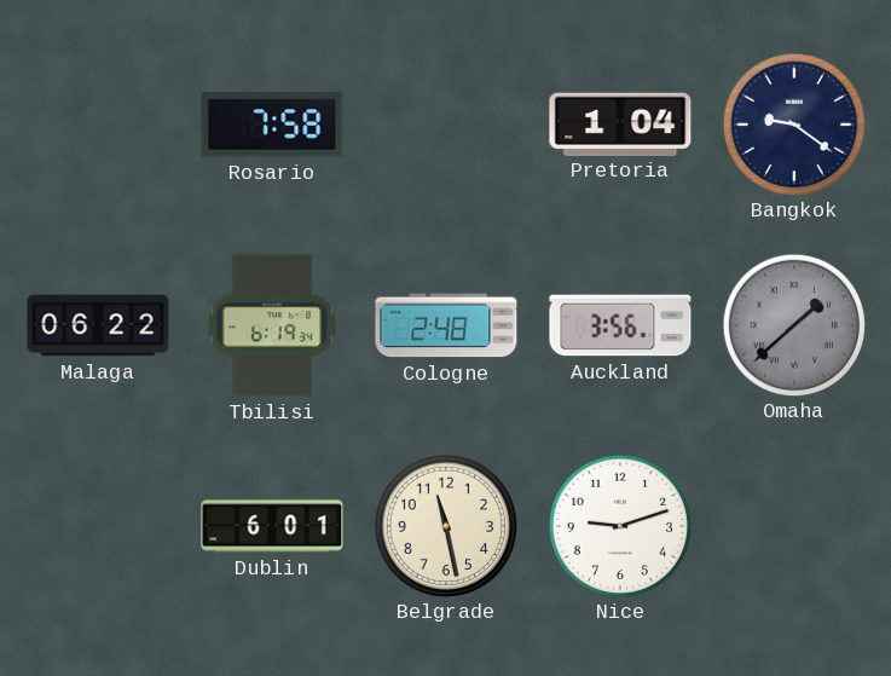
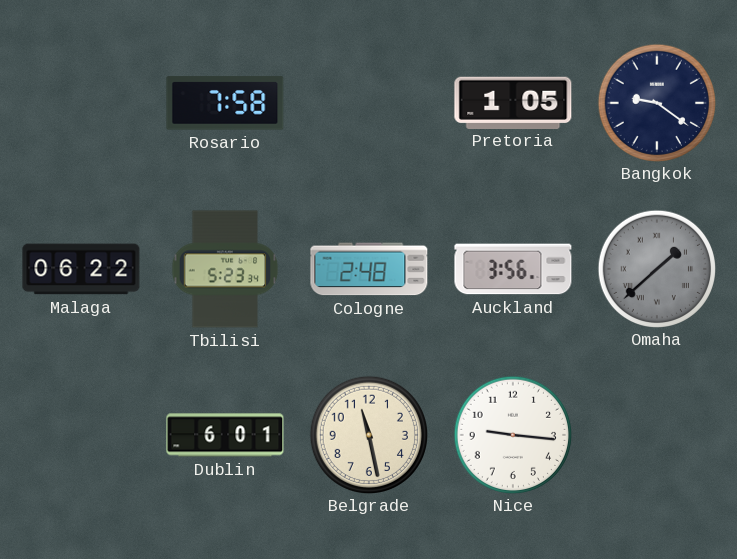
Pretoria: 1:04 -> 1:05
Tbilisi: 6:19 -> 5:23
Nice: 9:12 -> 9:16
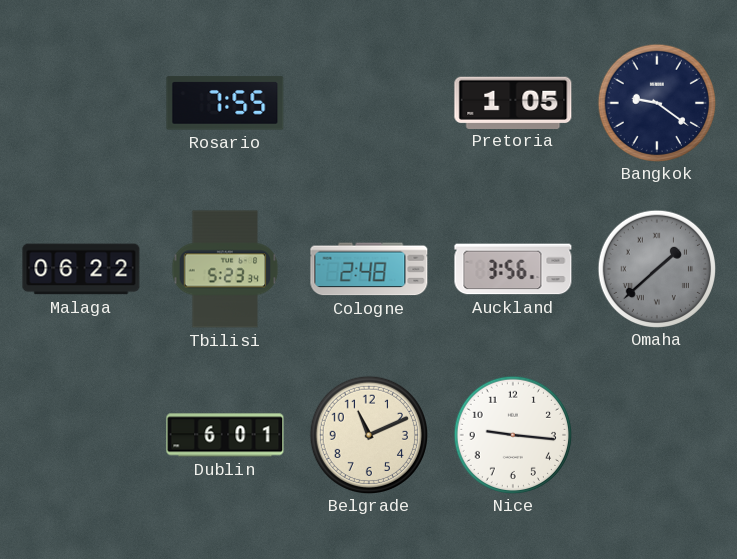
Rosario: 7:58 -> 7:55
Belgrade: 11:28 -> 11:11
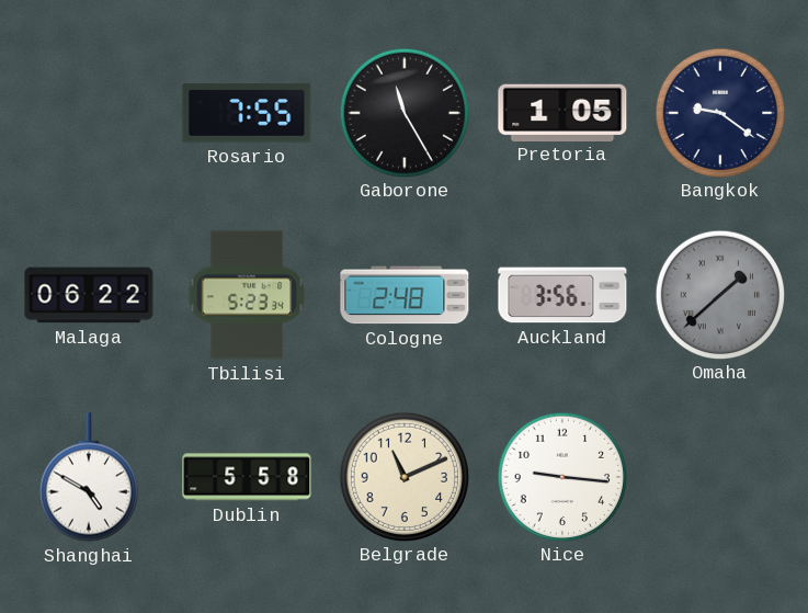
Gaborone: none -> 11:25
Shanghai: none -> 4:50
Dublin: 6:01 -> 5:58
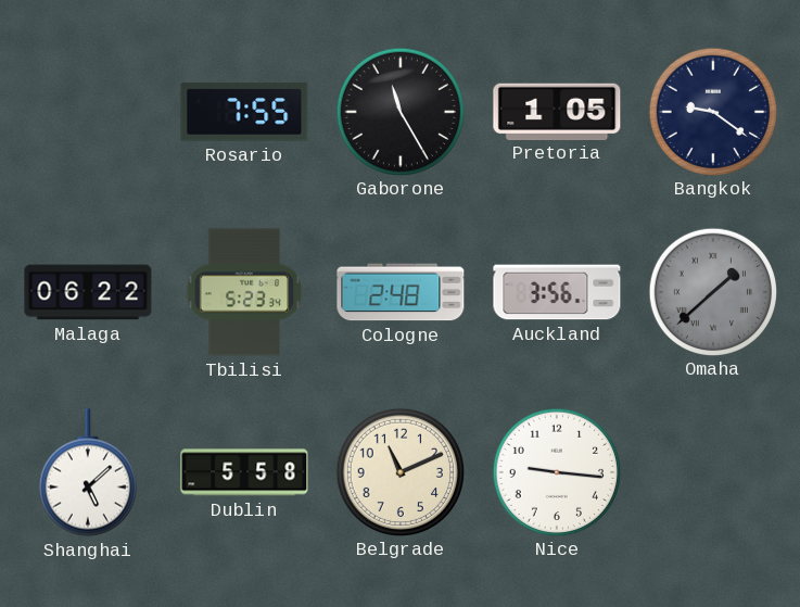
Shanghai: 4:50 -> 5:08
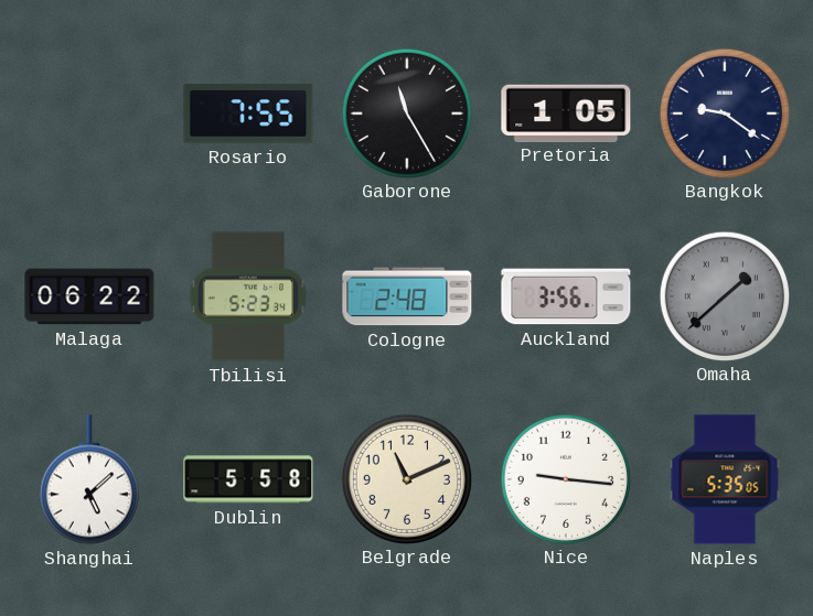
Naples: none -> 5:35
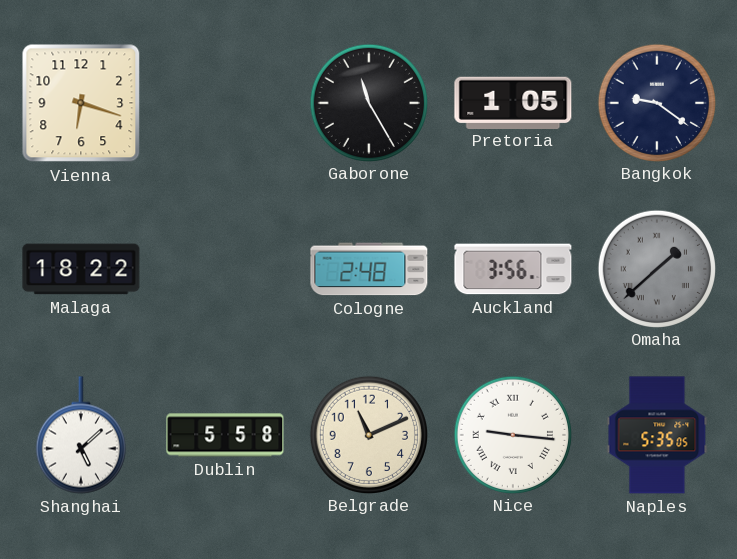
Vienna: none -> 6:18
Rosario: 7:55 -> none
Malaga: 06:22 -> 18:22
Tbilisi: 5:23 -> none
Nice numerals: Arabic -> Roman
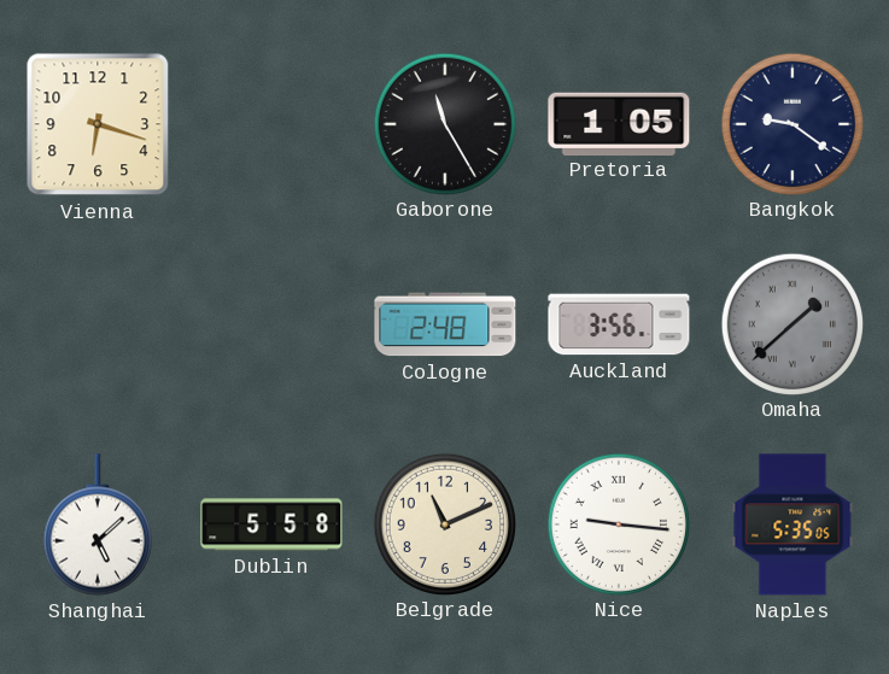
Malaga: 18:22 -> none
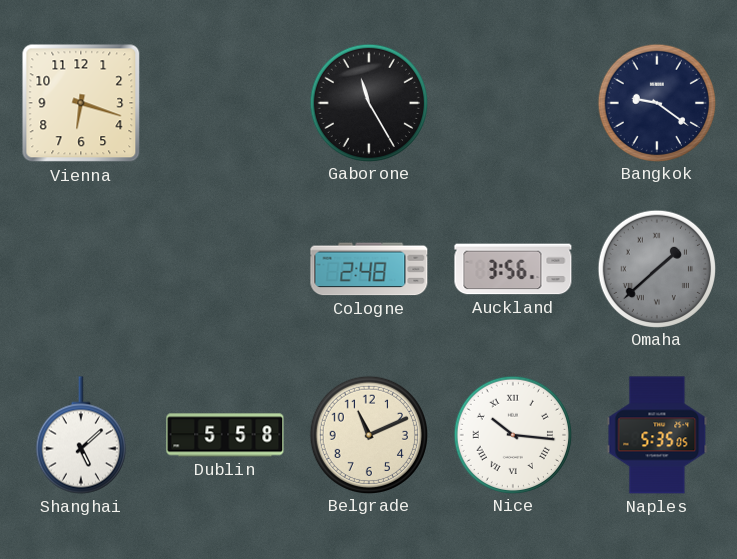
Pretoria: 1:05 -> none
Nice: 9:16 -> 10:16
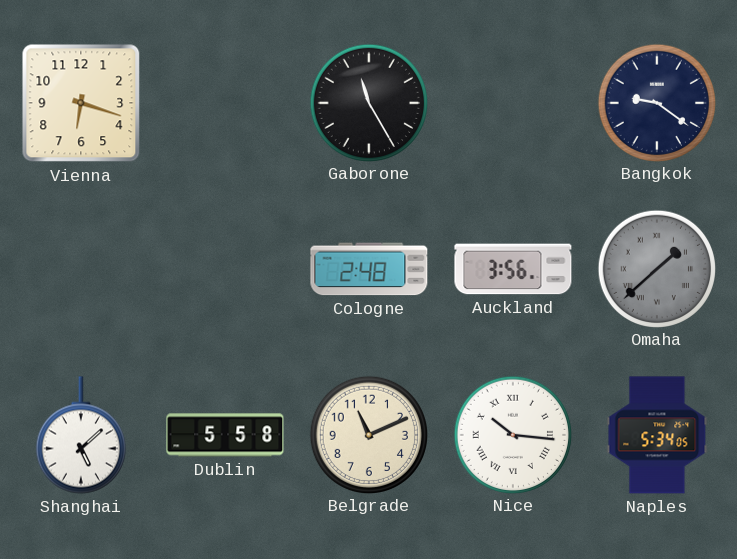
Naples: 5:35 -> 5:34
